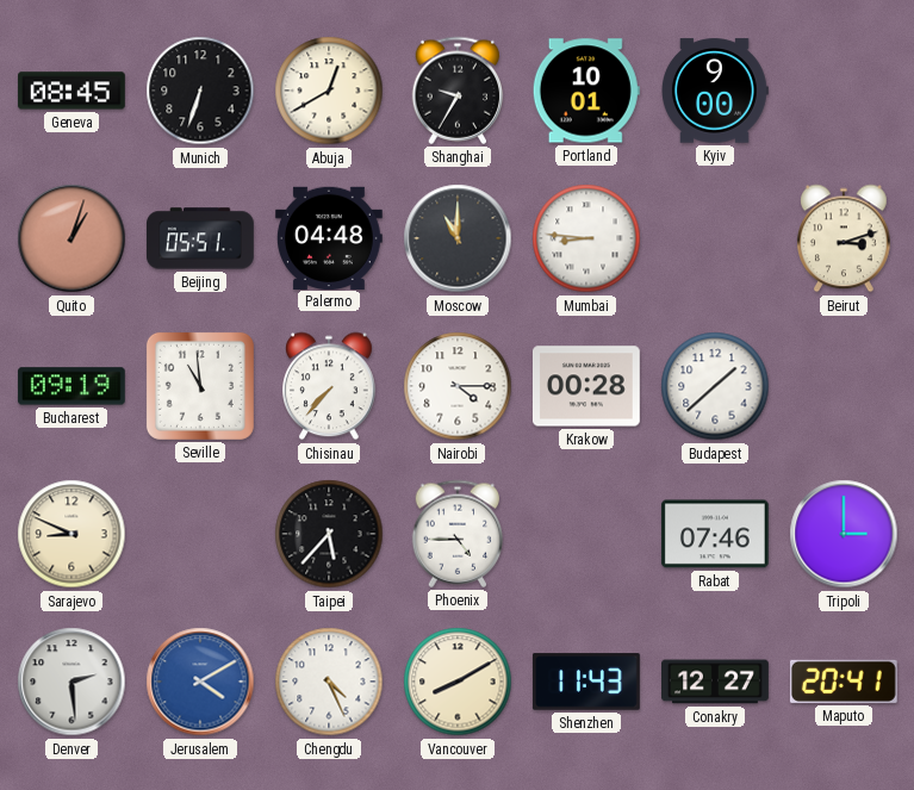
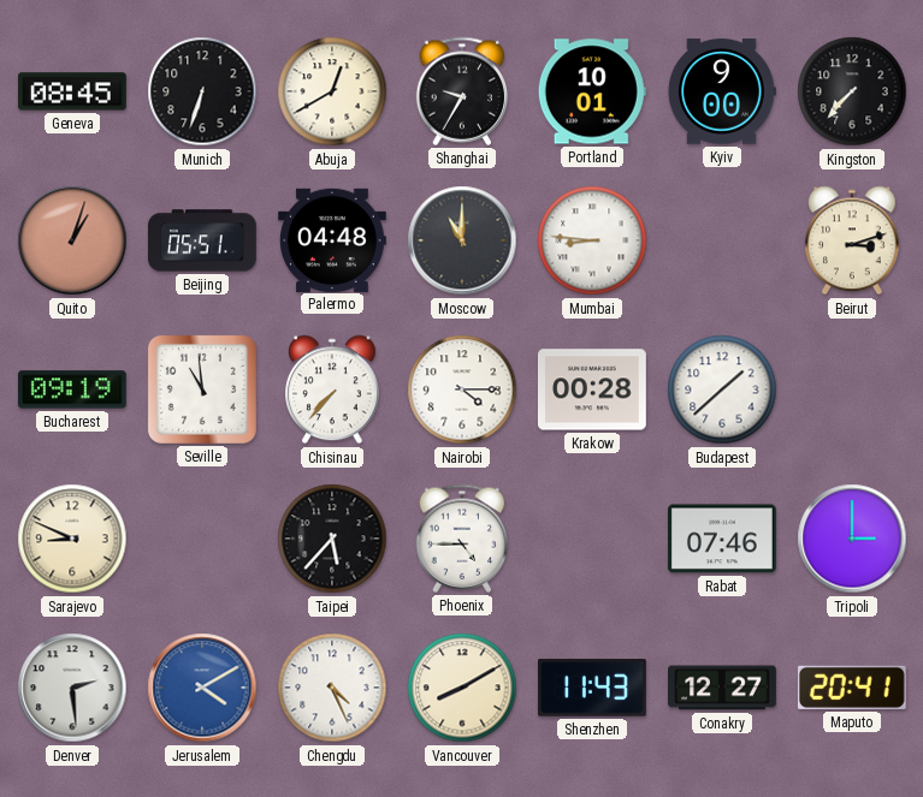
Kingston: none -> 7:37
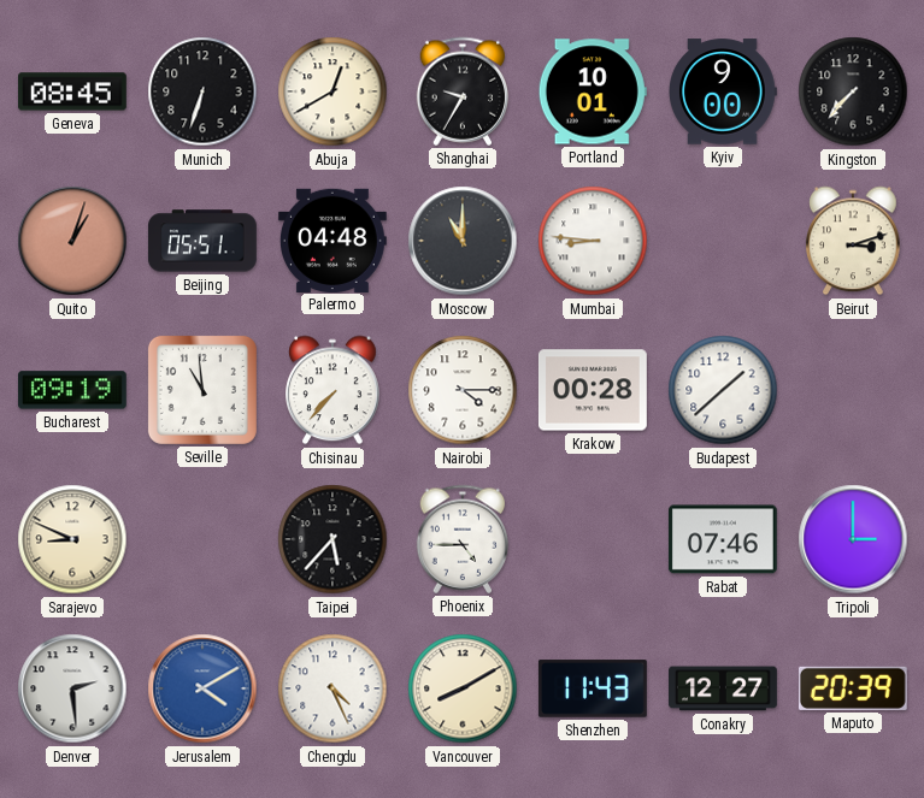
Maputo: 20:41 -> 20:39
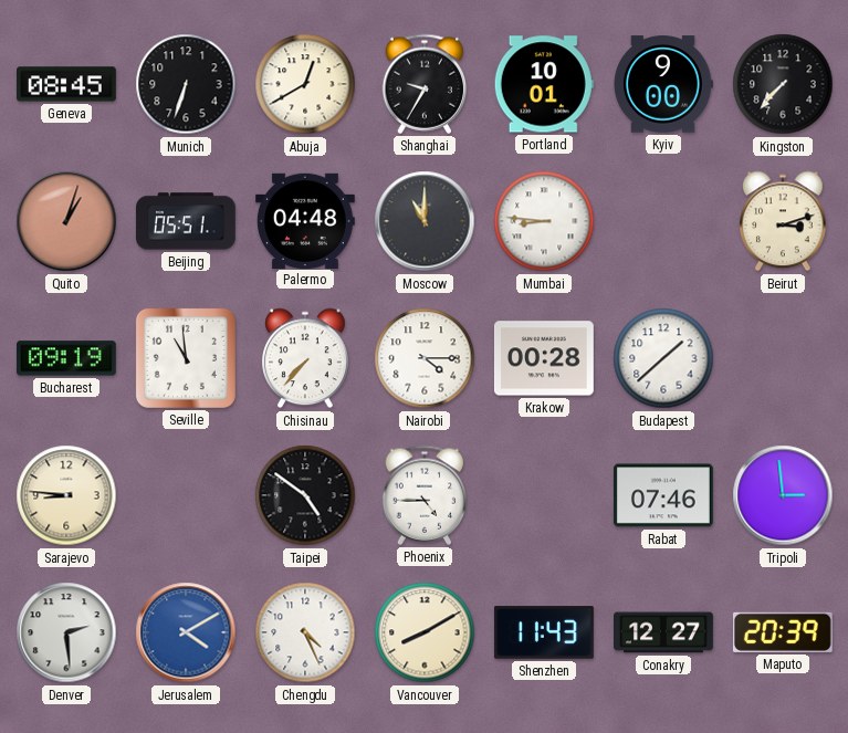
Sarajevo: 8:49 -> 8:46
Taipei: 5:37 -> 4:51
Tripoli: 3:00 -> 2:59
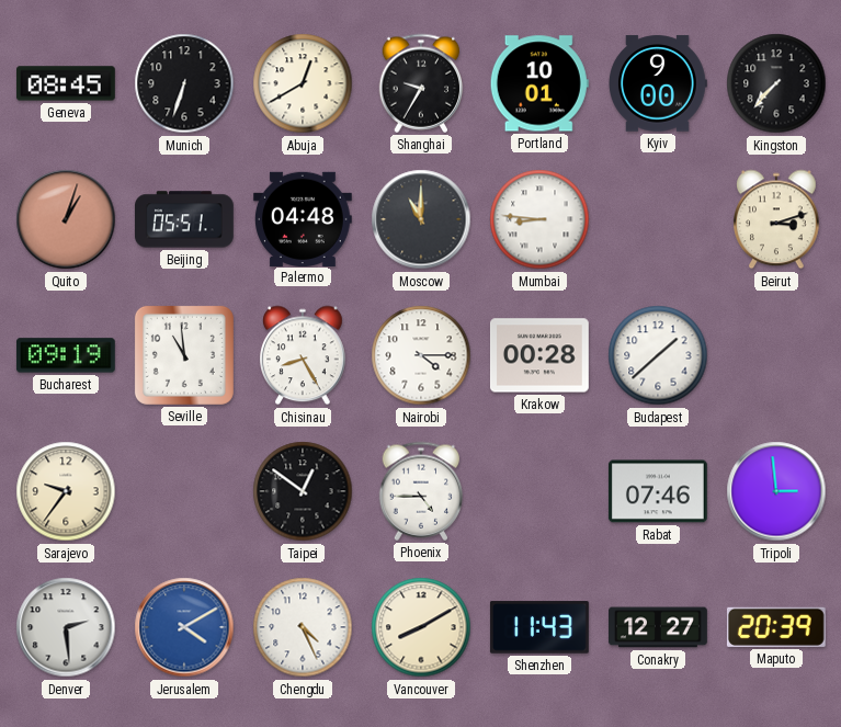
Chisinau: 7:37 -> 8:25
Sarajevo: 8:46 -> 9:36
Taipei: 4:51 -> 12:51
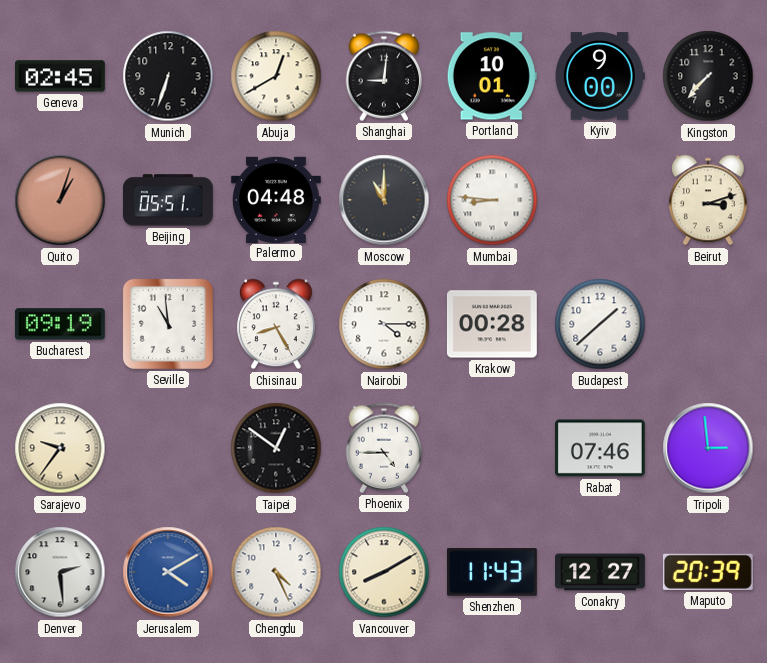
Geneva: 08:45 -> 02:45
Shanghai: 9:35 -> 9:01
